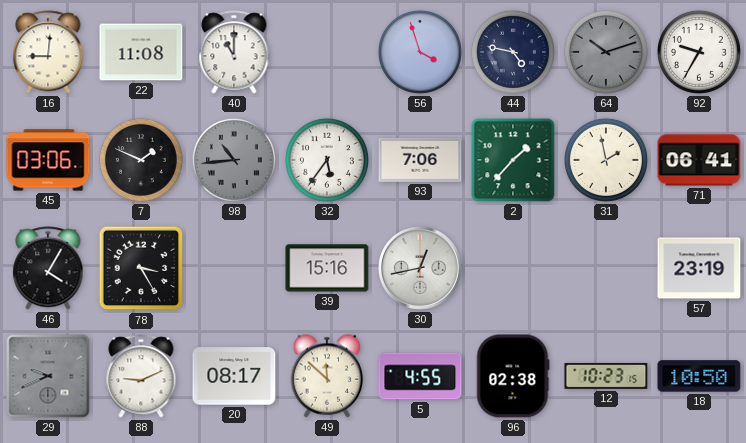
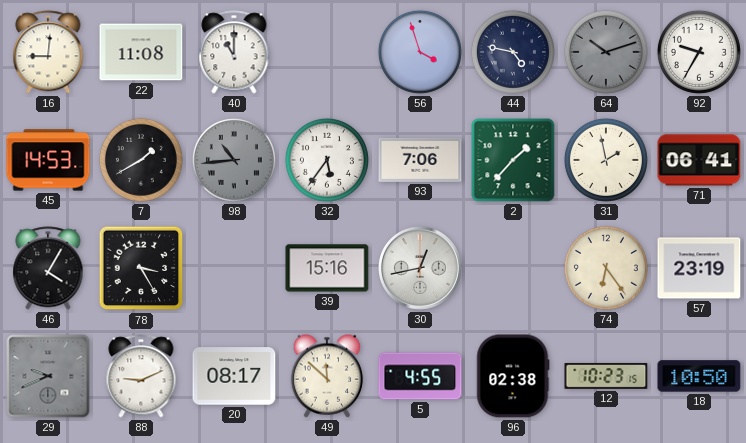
45: 03:06 -> 14:53
7: 1:49 -> 1:40
74: none -> 6:24
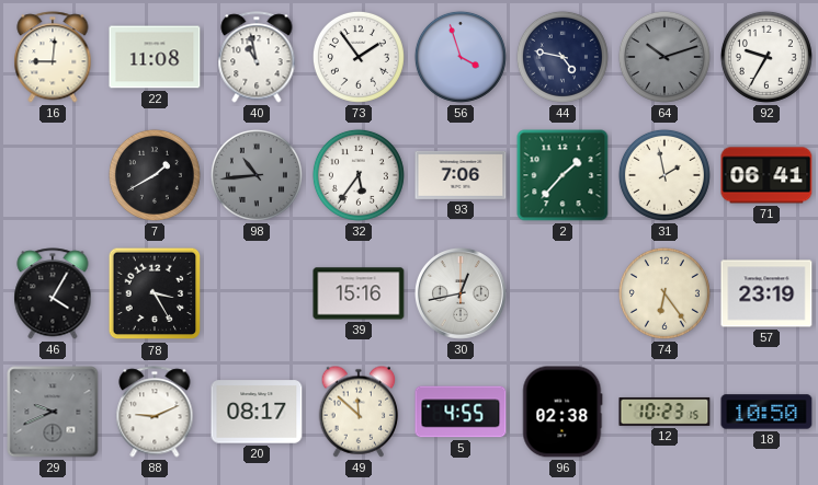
40: 11:00 -> 10:58
73: none -> 1:54
45: 14:53 -> none
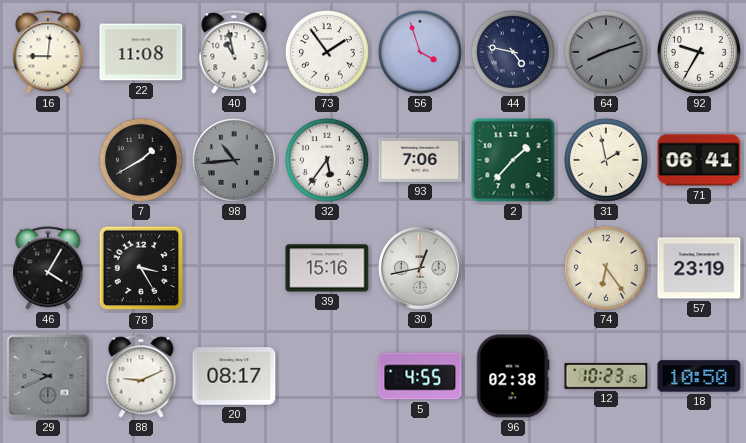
64: 10:12 -> 8:12
49: 11:52 -> none
